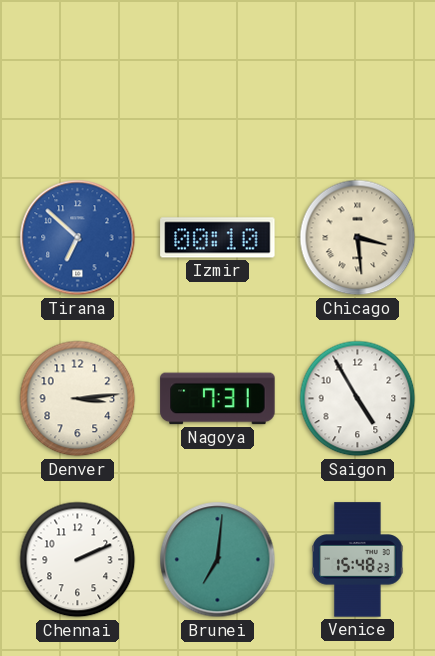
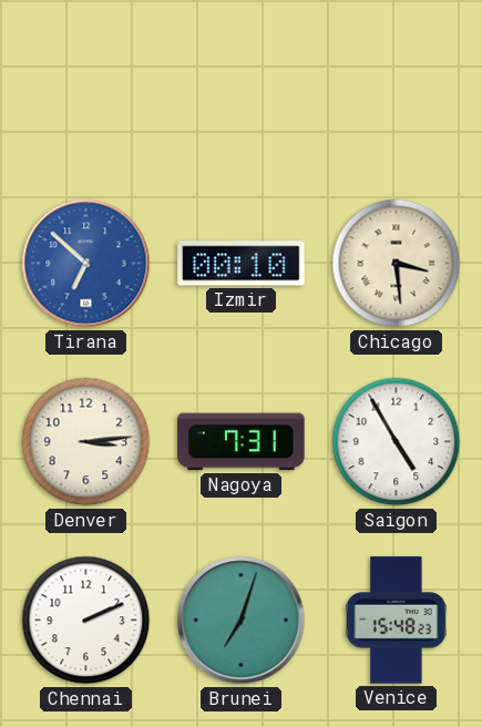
Brunei: 7:01 -> 7:03
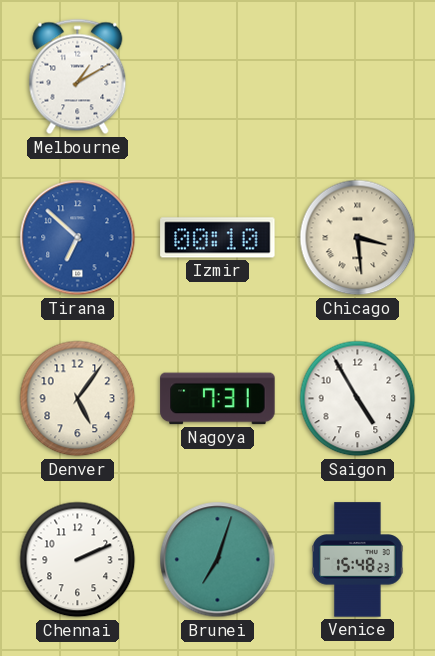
Melbourne: none -> 1:10
Denver: 3:14 -> 5:06
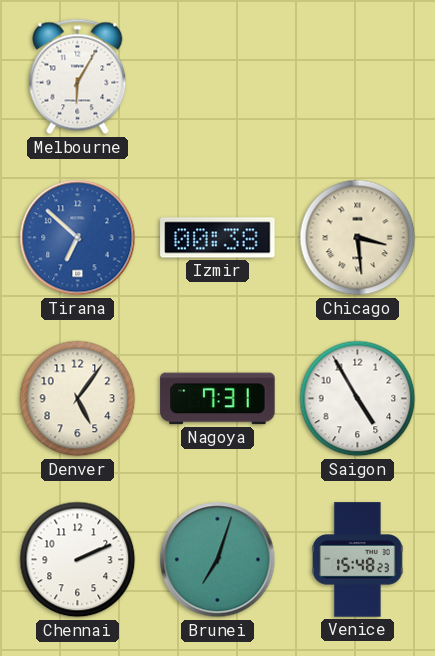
Melbourne: 1:10 -> 6:05
Izmir: 00:10 -> 00:38
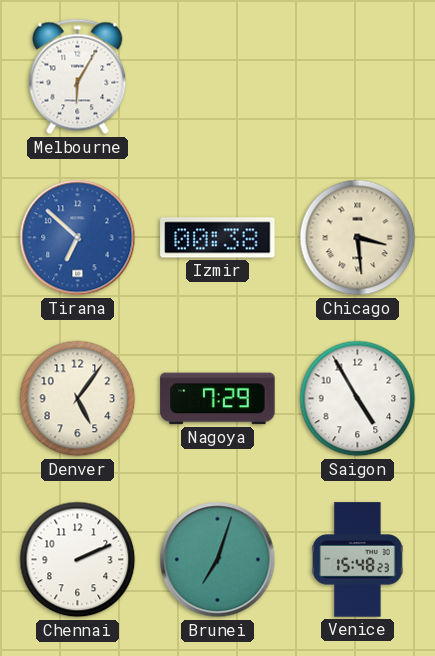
Nagoya: 7:31 -> 7:29
